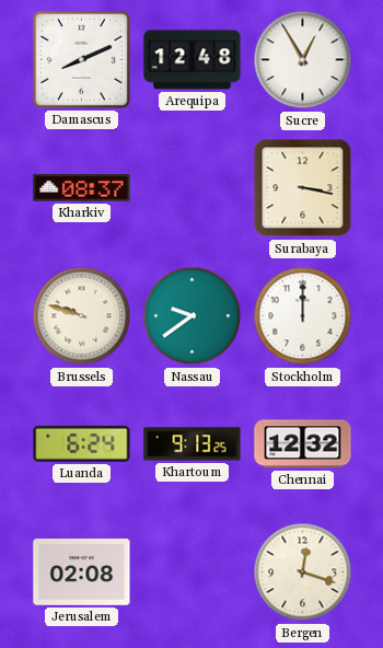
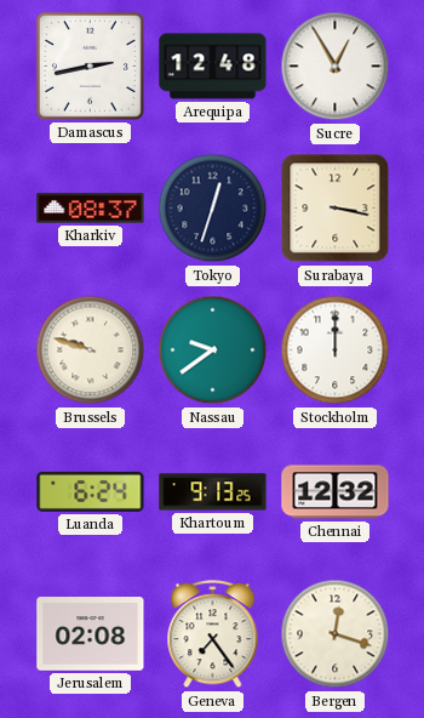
Damascus: 8:11 -> 2:43
Tokyo: none -> 12:33
Geneva: none -> 7:24
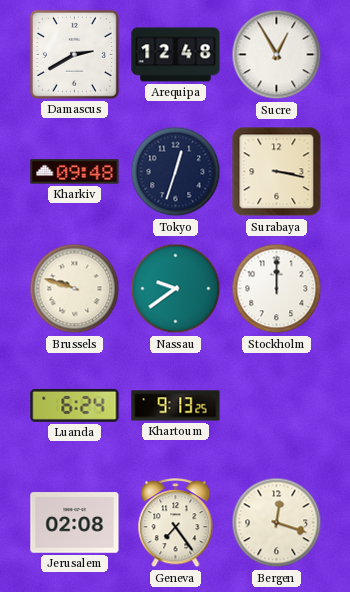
Damascus: 2:43 -> 2:40
Kharkiv: 08:37 -> 09:48
Chennai: 12:32 -> none
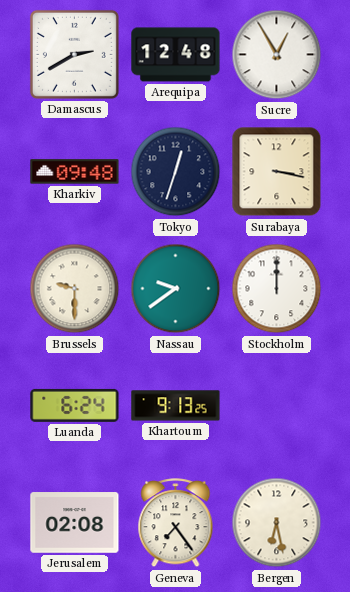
Brussels: 9:48 -> 9:30
Bergen: 12:18 -> 6:28
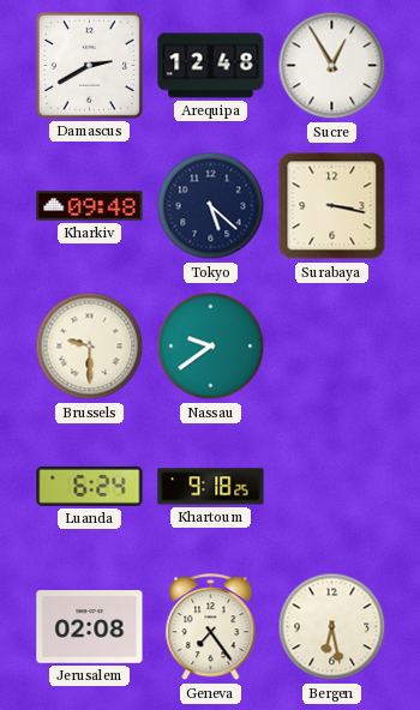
Tokyo: 12:33 -> 5:22
Stockholm: 12:00 -> none
Khartoum: 9:13 -> 9:18
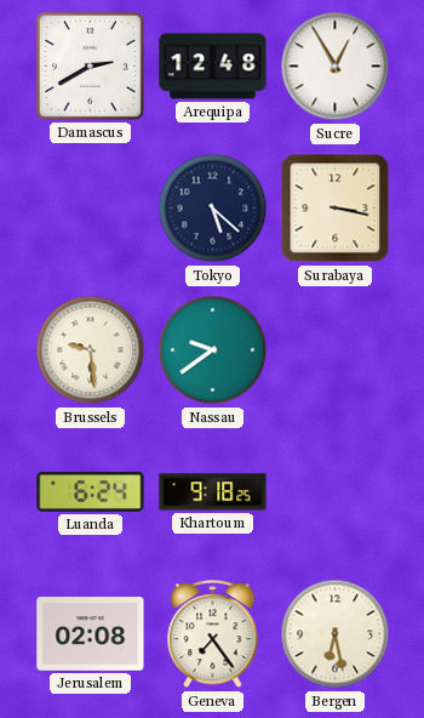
Kharkiv: 09:48 -> none
Brussels: 9:30 -> 9:29
